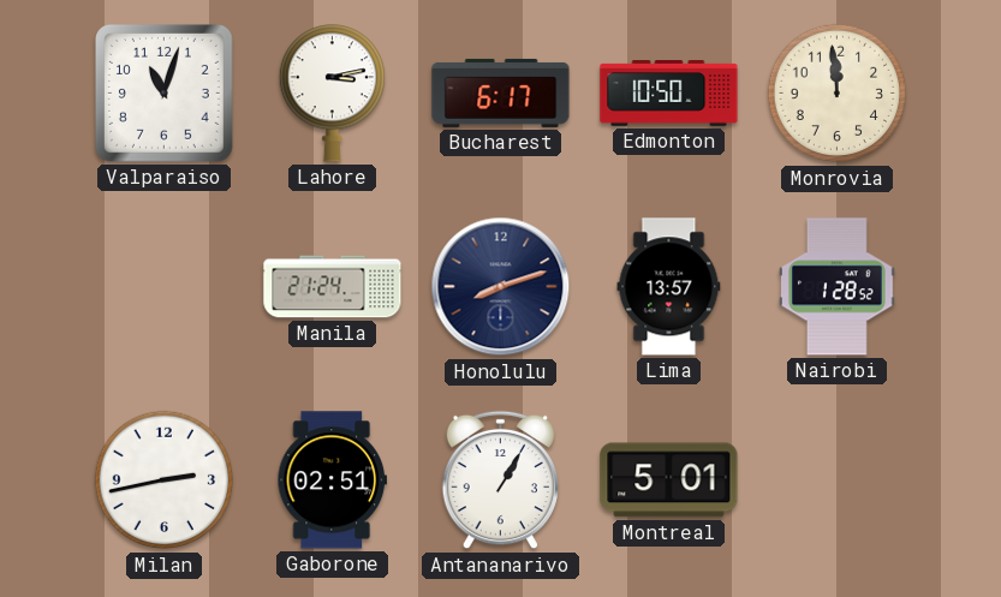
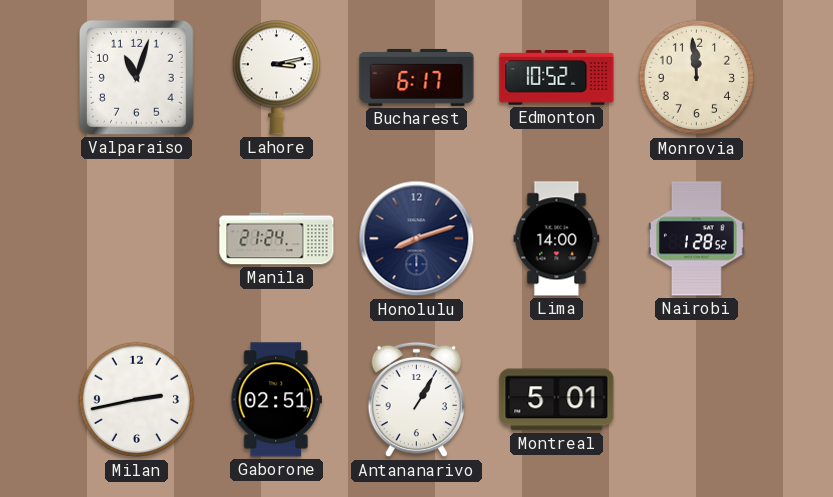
Edmonton: 10:50 -> 10:52
Lima: 13:57 -> 14:00
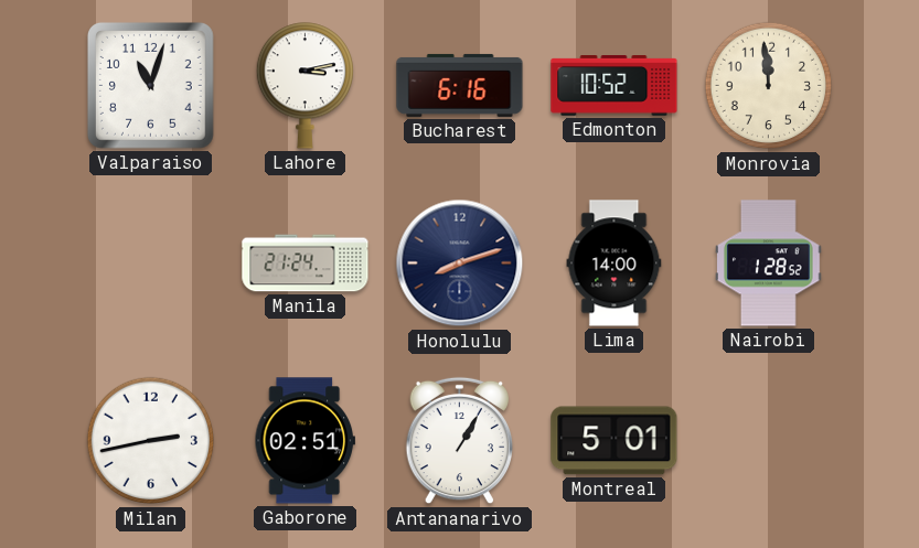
Bucharest: 6:17 -> 6:16
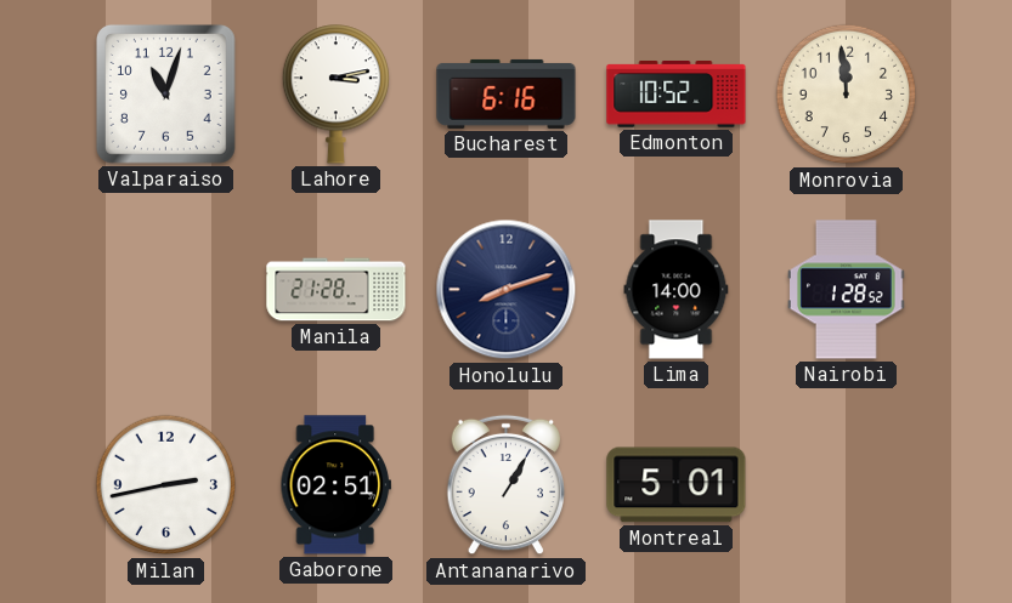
Manila: 21:24 -> 21:28
